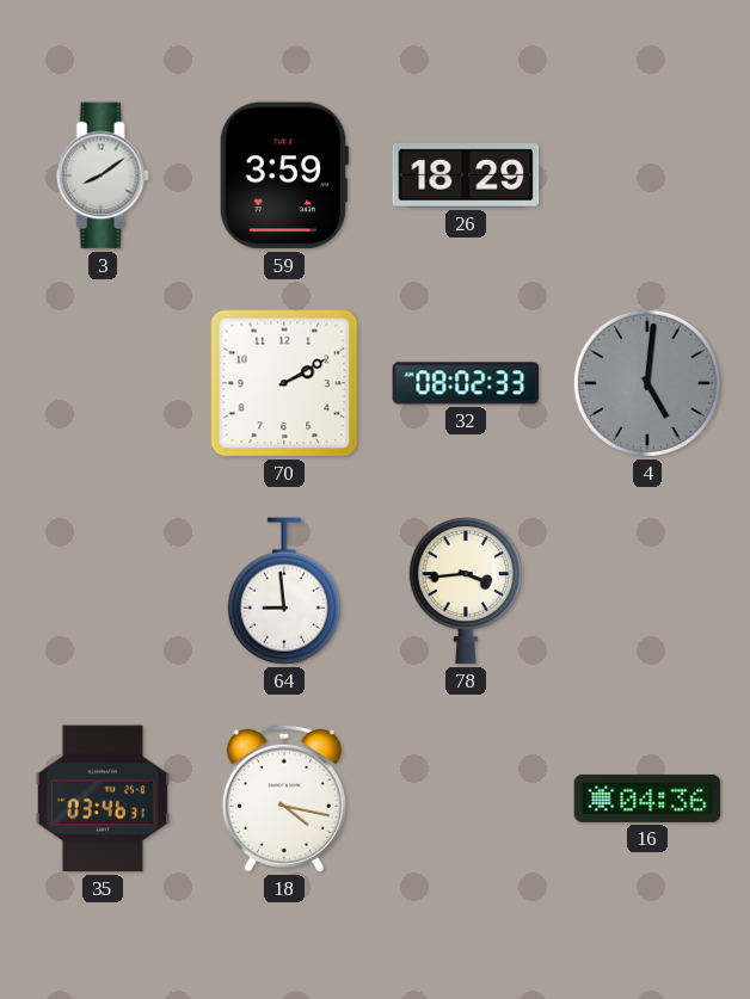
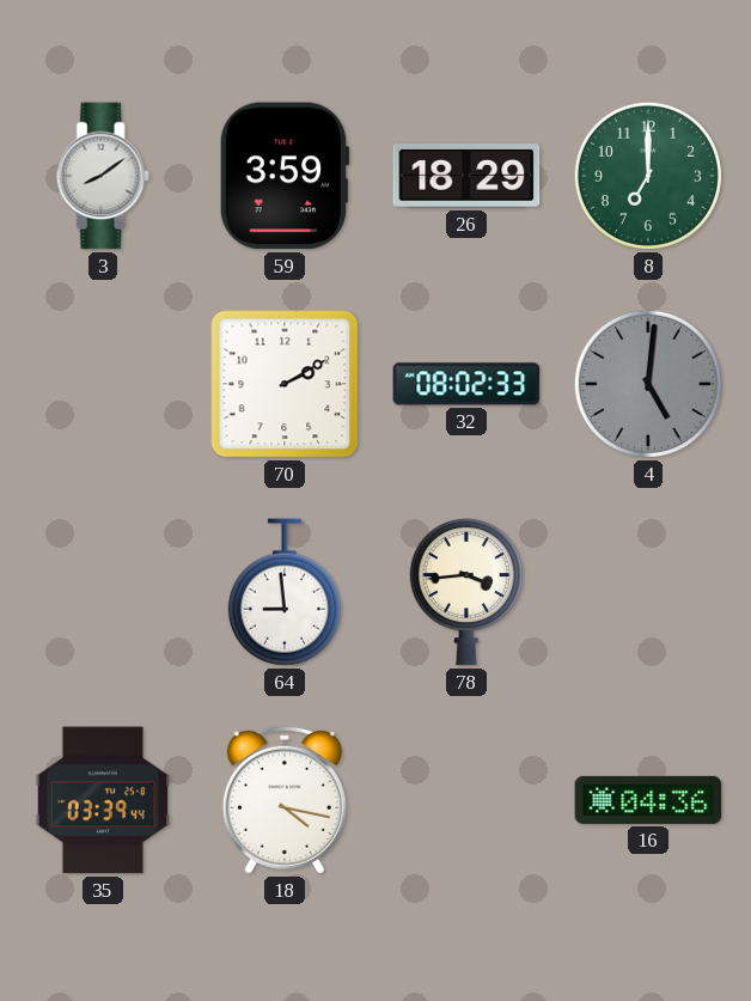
8: none -> 7:00
35: 03:46 -> 03:39
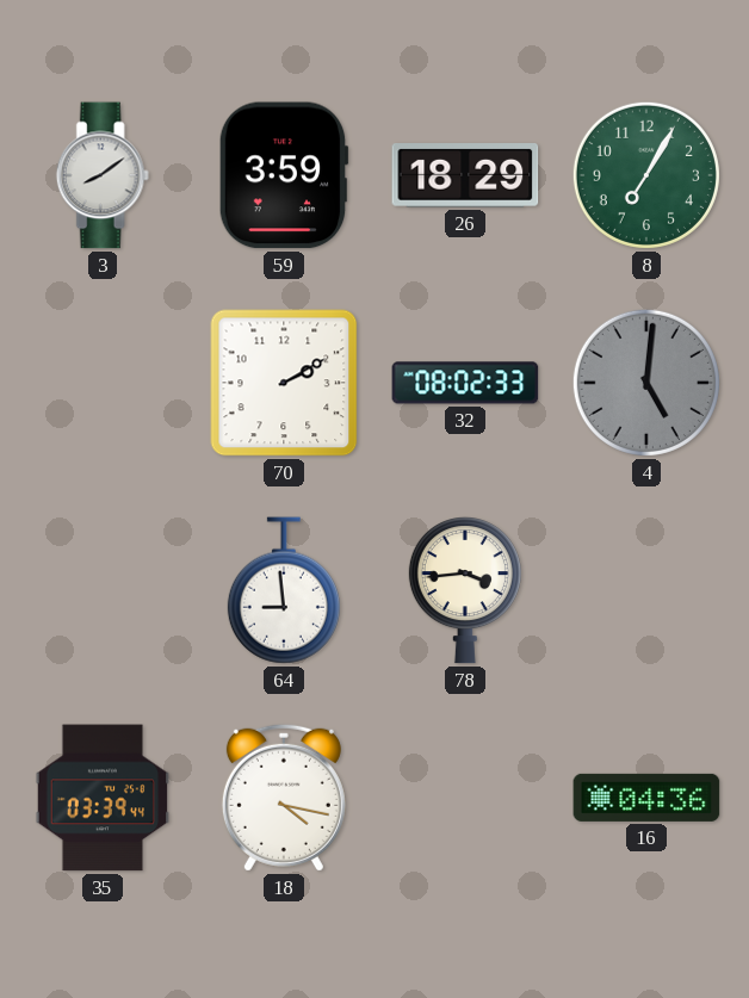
8: 7:00 -> 7:05
